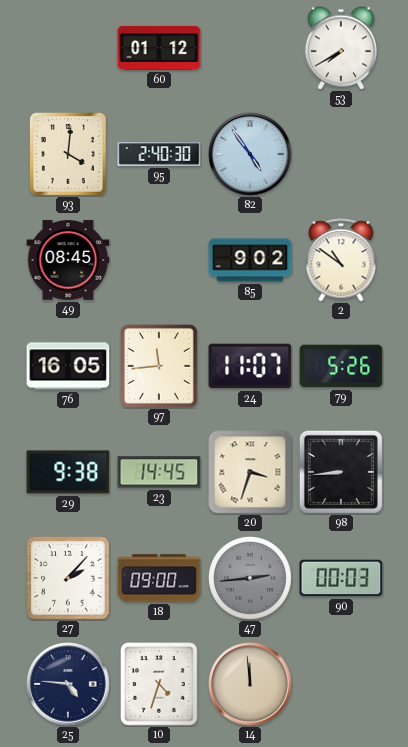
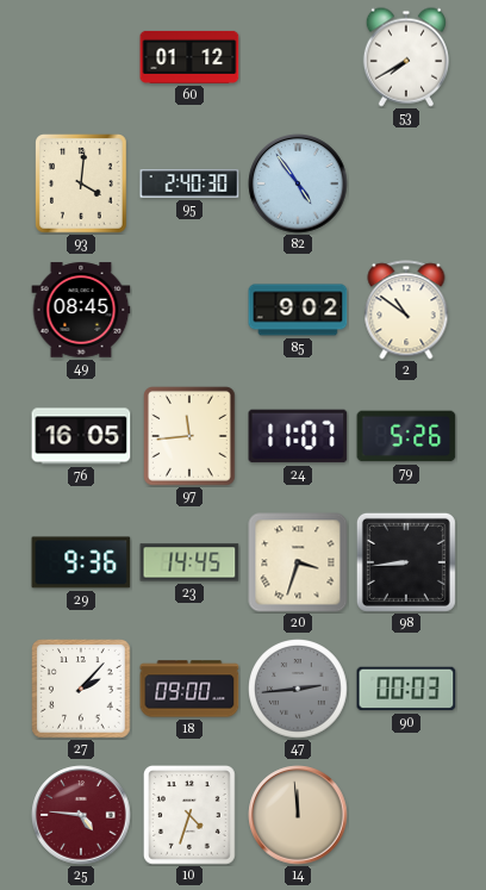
29: 9:38 -> 9:36
25 dial: navy -> burgundy
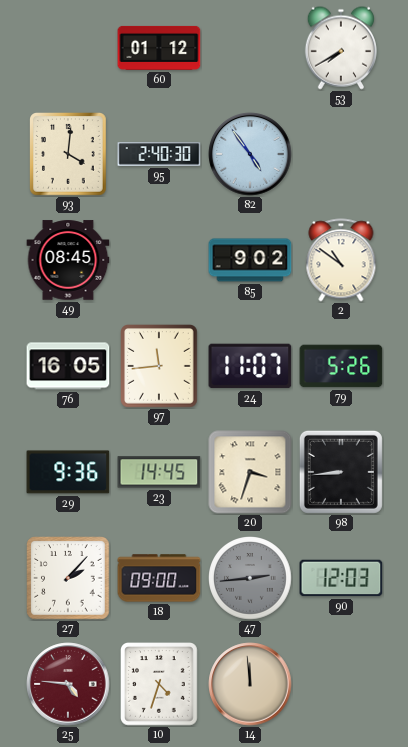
90: 00:03 -> 12:03
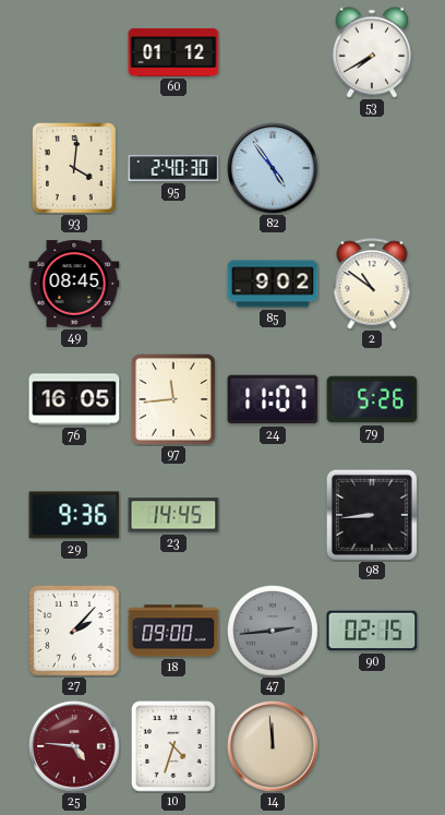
20: 3:33 -> none
90: 12:03 -> 02:15
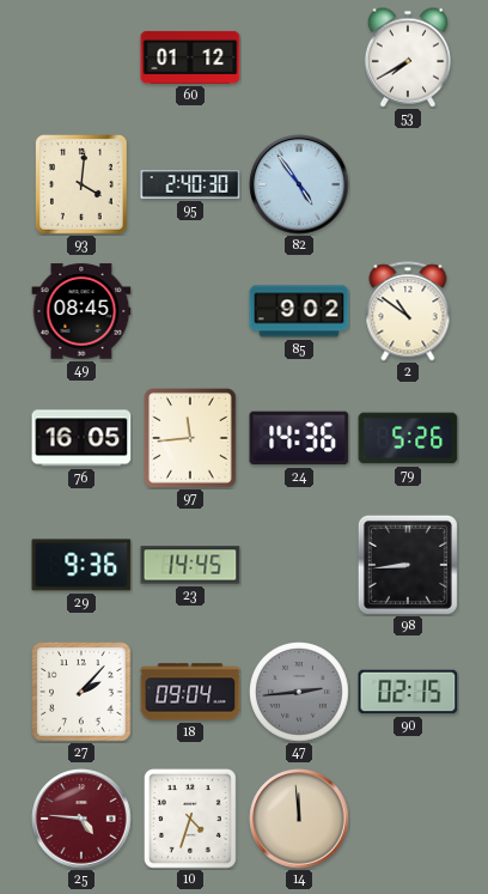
24: 11:07 -> 14:36
18: 09:00 -> 09:04
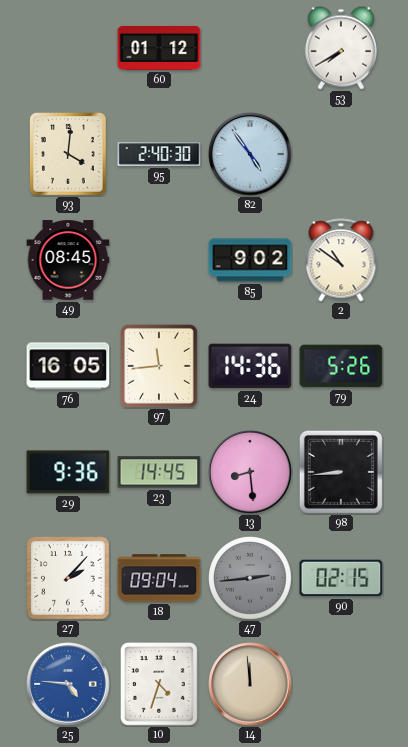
13: none -> 8:29
25 dial: burgundy -> blue
